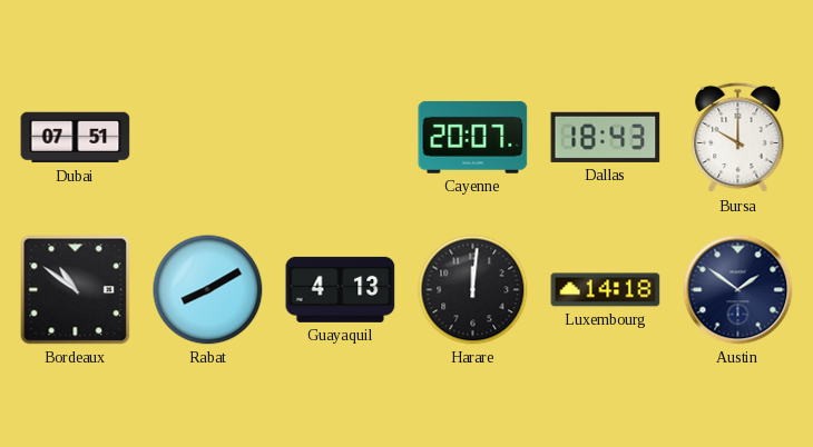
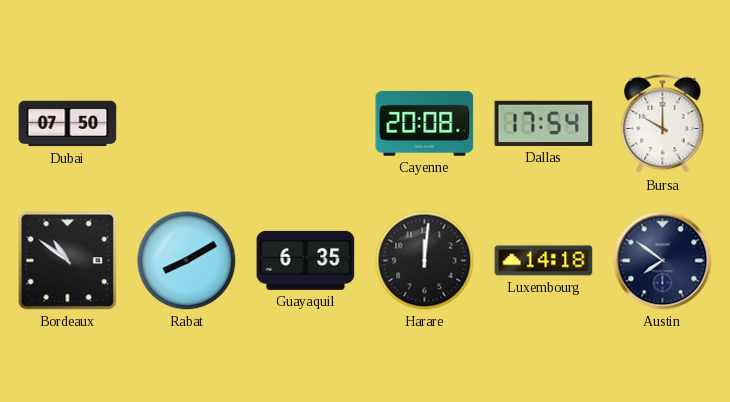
Dubai: 07:51 -> 07:50
Cayenne: 20:07 -> 20:08
Dallas: 18:43 -> 17:54
Guayaquil: 4:13 -> 6:35
Austin: 1:51 -> 7:51
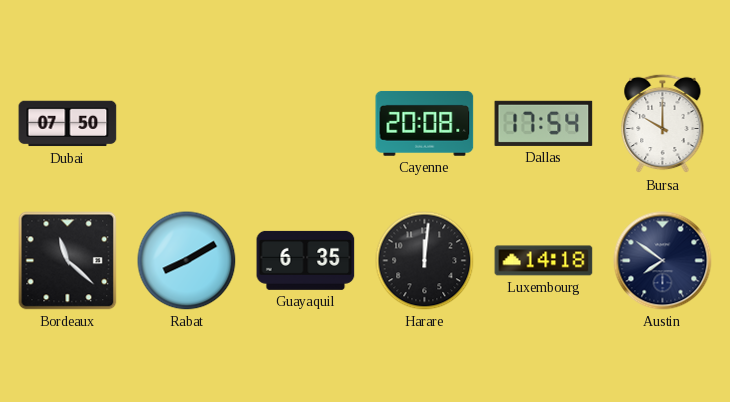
Bordeaux: 10:51 -> 11:22
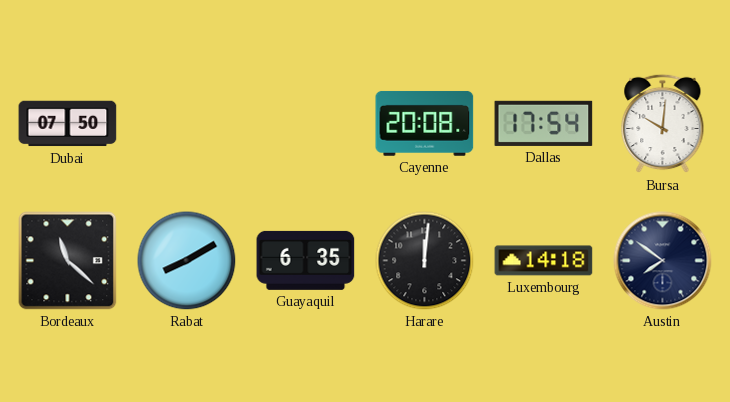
Bursa: 10:00 -> 10:01
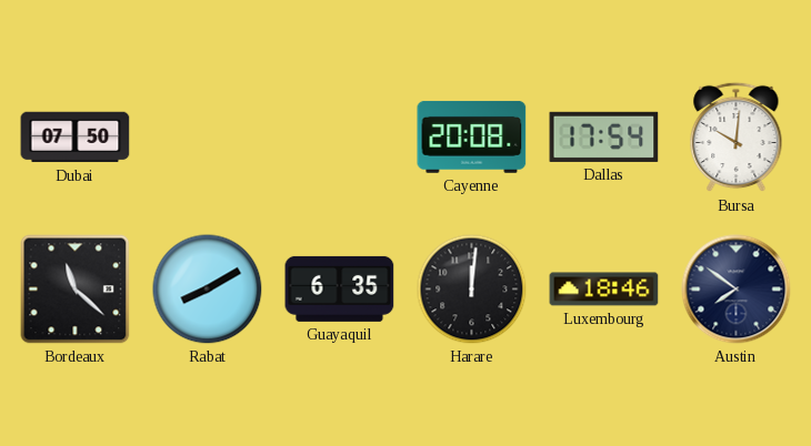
Luxembourg: 14:18 -> 18:46
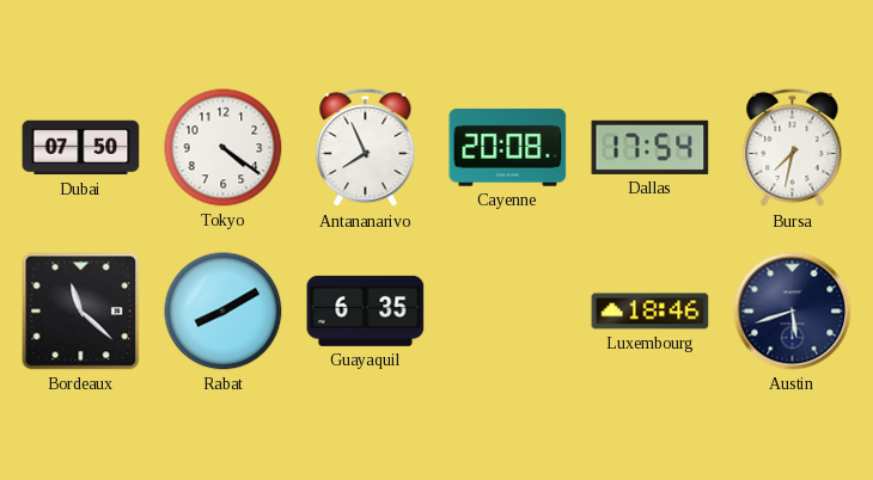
Tokyo: none -> 4:21
Antananarivo: none -> 7:56
Bursa: 10:01 -> 7:32
Harare: 12:01 -> none
Austin: 7:51 -> 5:42
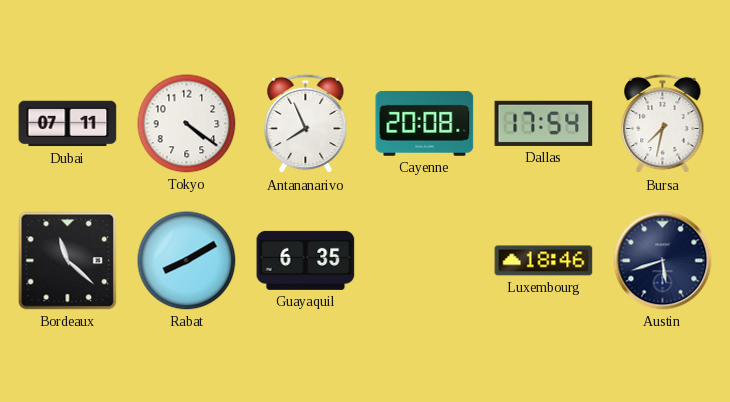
Dubai: 07:50 -> 07:11
